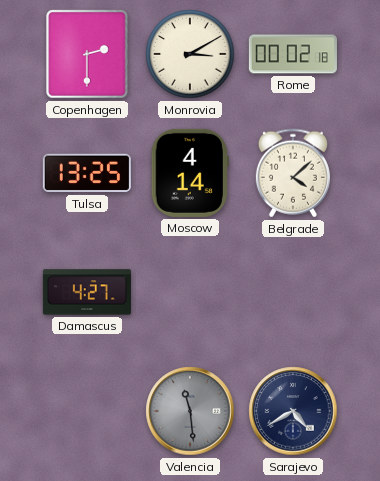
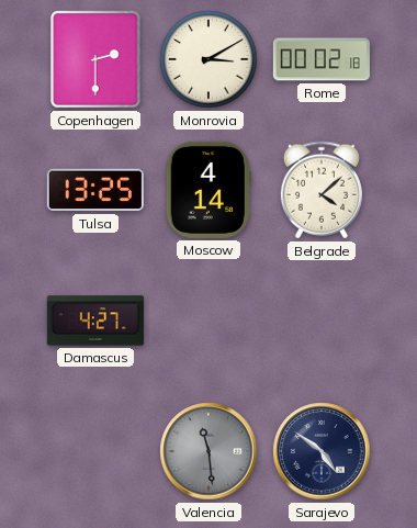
Sarajevo: 4:40 -> 4:51
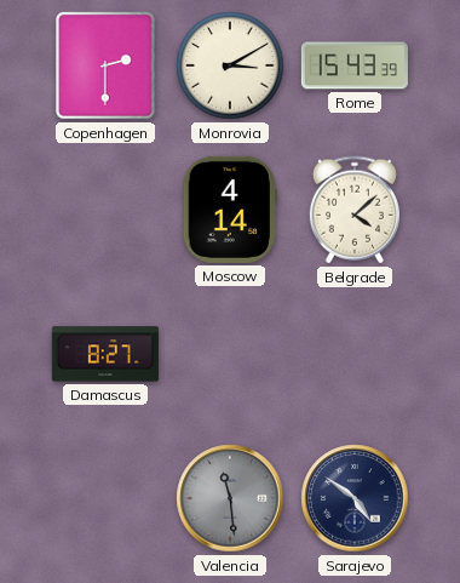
Rome: 00:02 -> 15:43
Tulsa: 13:25 -> none
Damascus: 4:27 -> 8:27
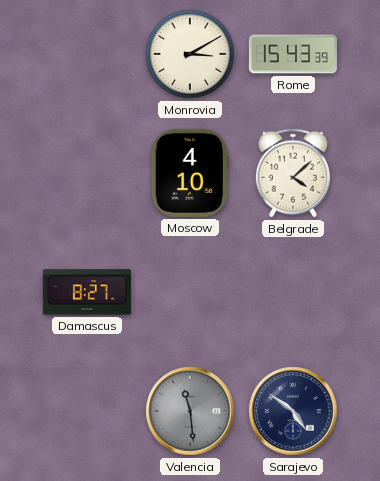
Copenhagen: 2:30 -> none
Moscow: 4:14 -> 4:10
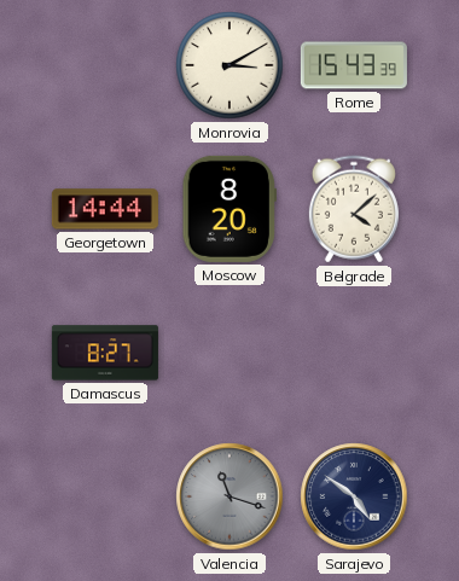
Georgetown: none -> 14:44
Moscow: 4:10 -> 8:20
Valencia: 11:29 -> 11:18
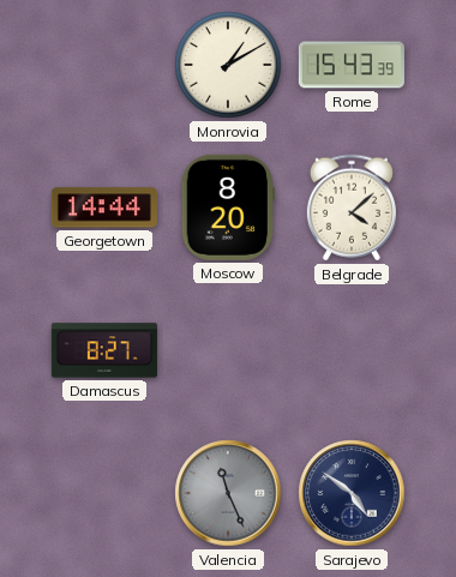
Monrovia: 3:10 -> 1:10
Valencia: 11:18 -> 11:26
